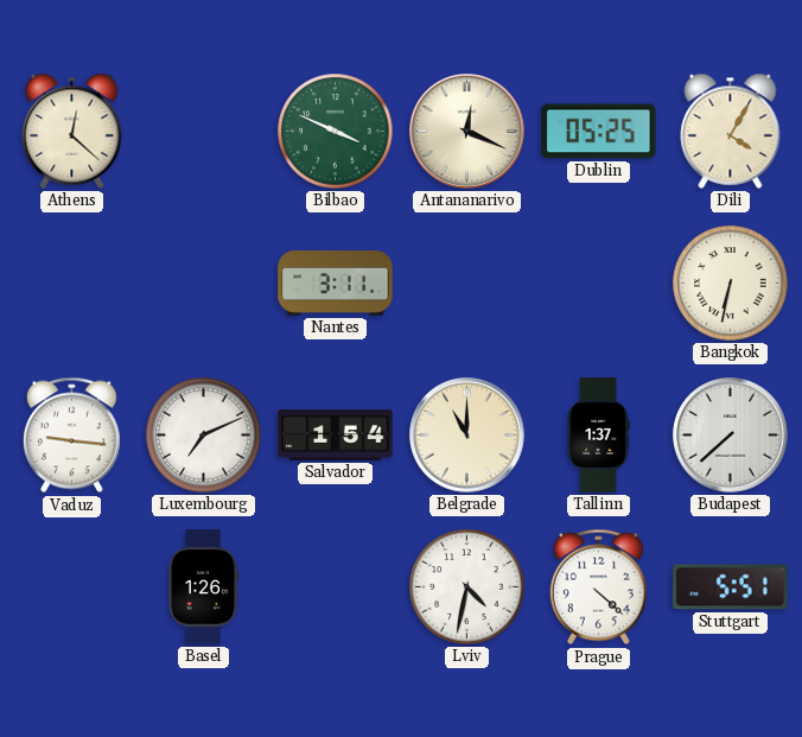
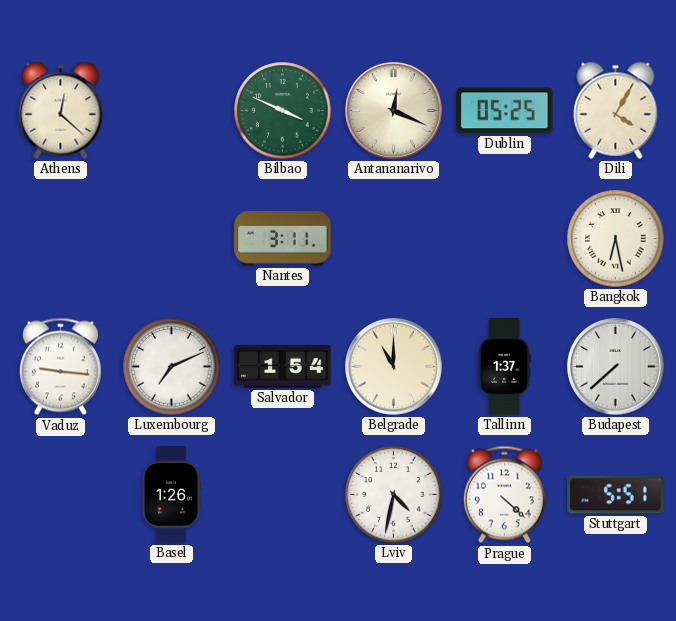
Bangkok: 6:32 -> 6:28
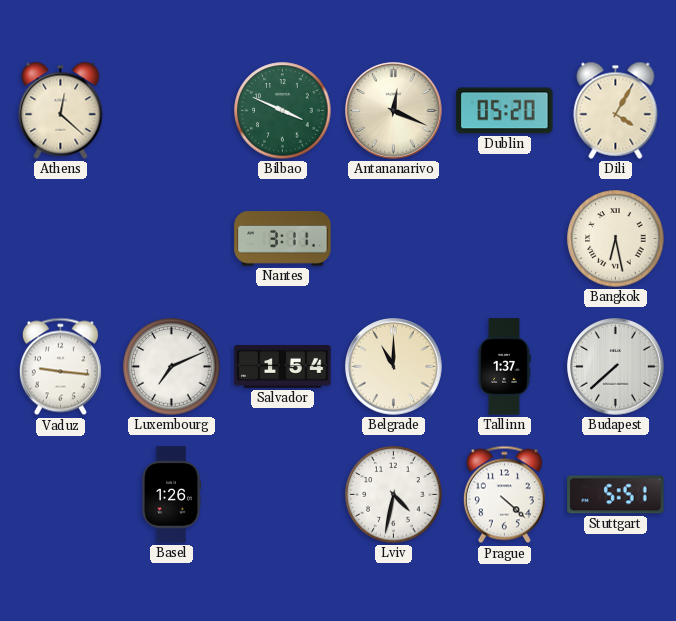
Dublin: 05:25 -> 05:20
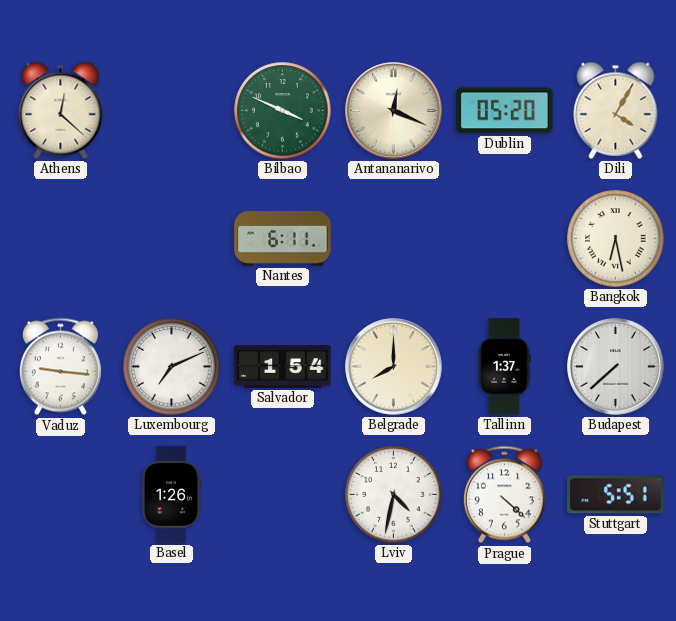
Nantes: 3:11 -> 6:11
Belgrade: 11:00 -> 8:00
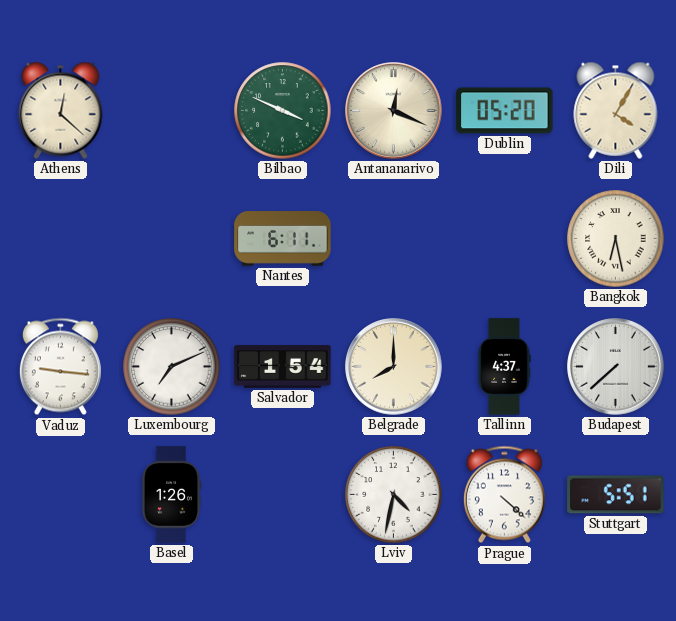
Tallinn: 1:37 -> 4:37
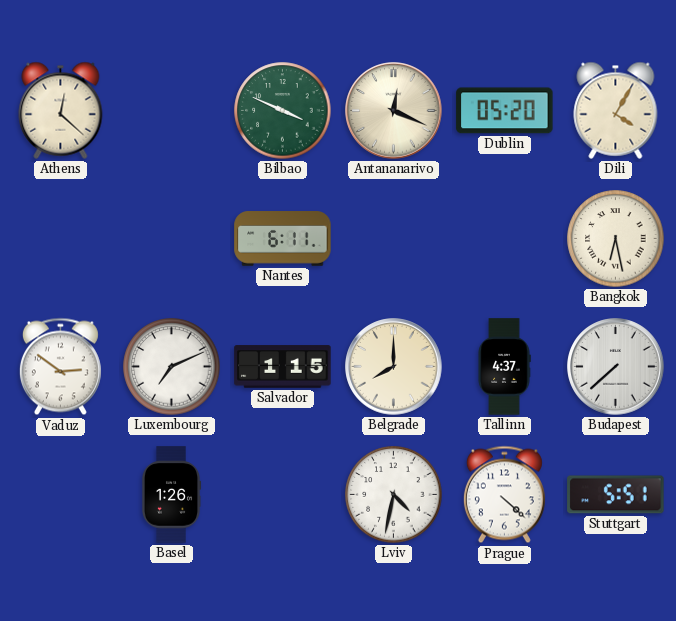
Vaduz: 9:16 -> 2:51
Salvador: 1:54 -> 1:15
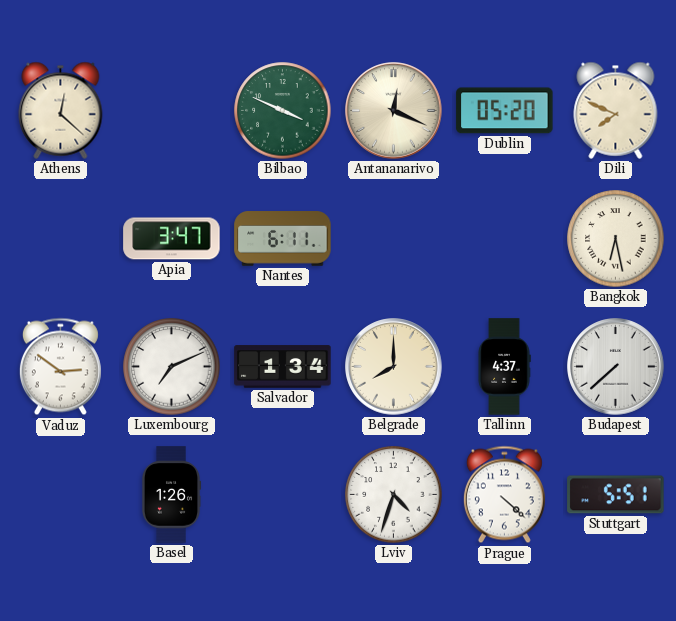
Dili: 4:05 -> 7:49
Apia: none -> 3:47
Salvador: 1:15 -> 1:34
Lviv: 4:32 -> 4:33
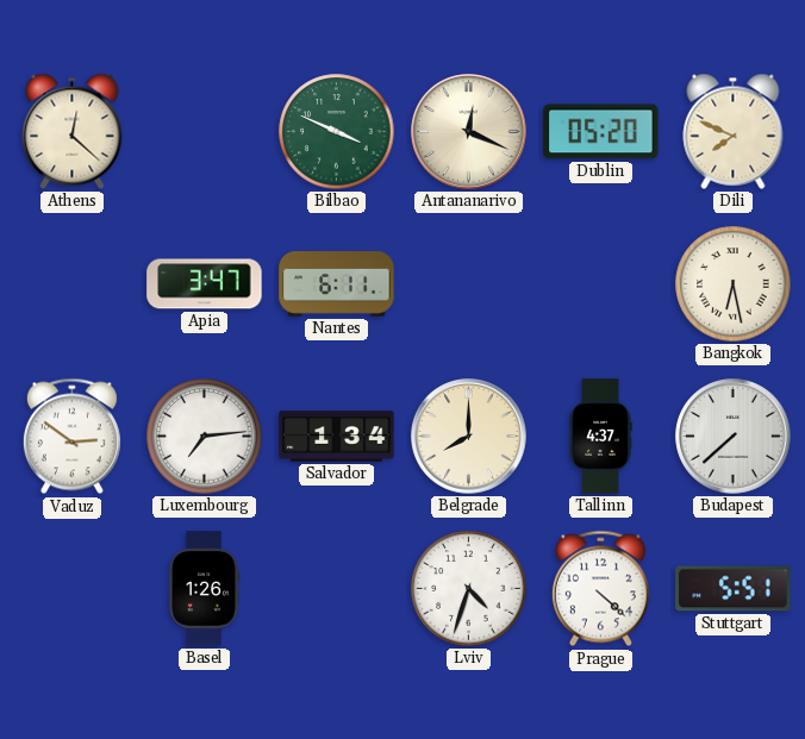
Luxembourg: 7:11 -> 7:14
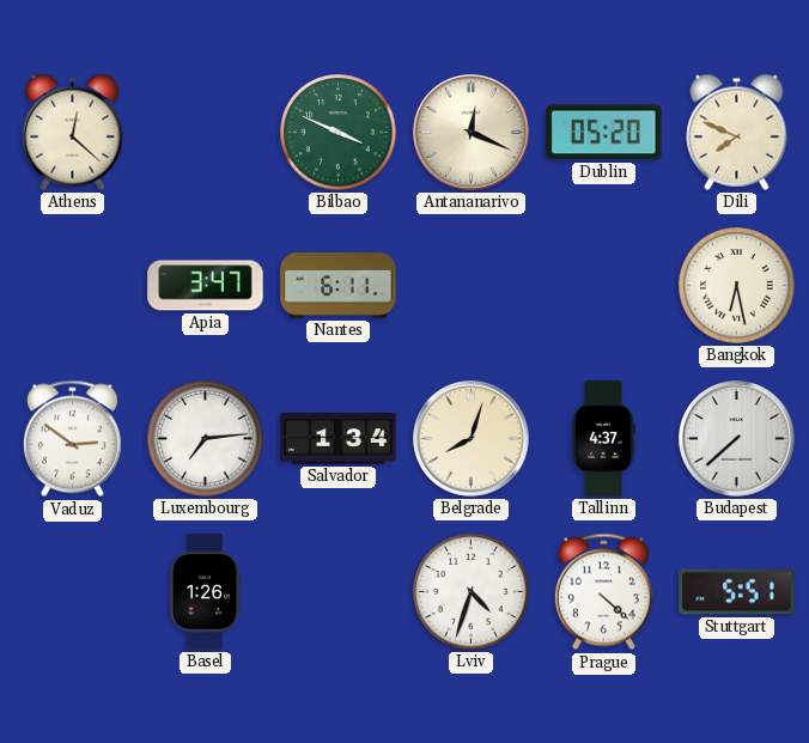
Belgrade: 8:00 -> 8:03
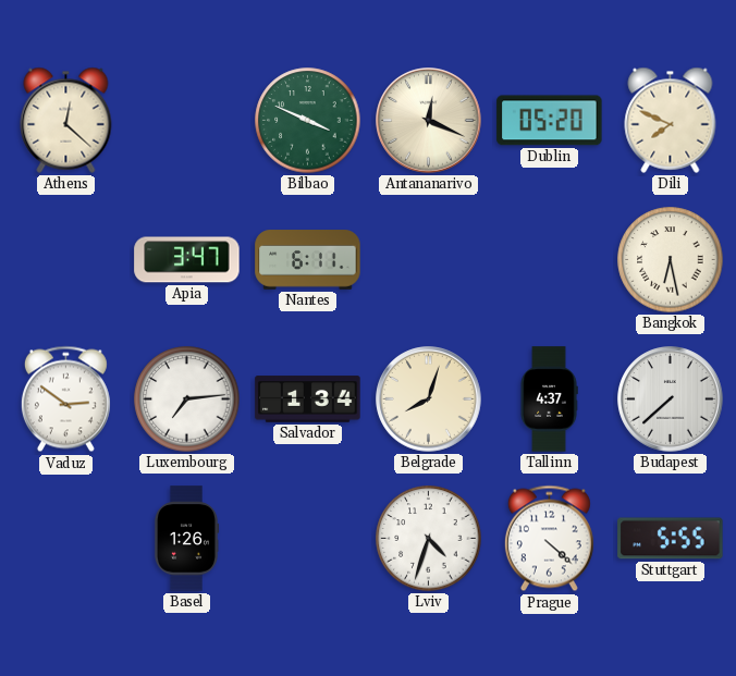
Stuttgart: 5:51 -> 5:55
